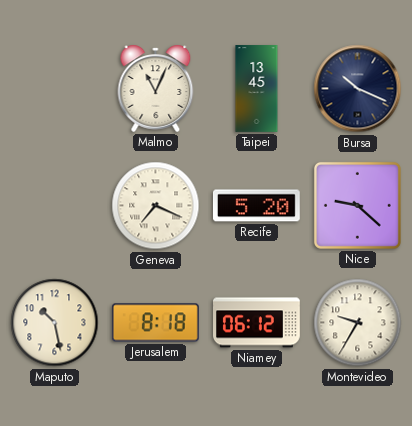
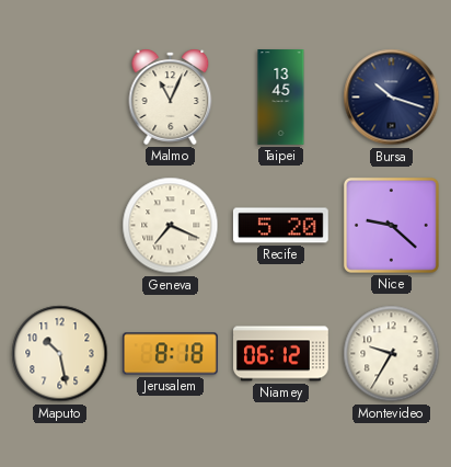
Bursa: 10:19 -> 10:18
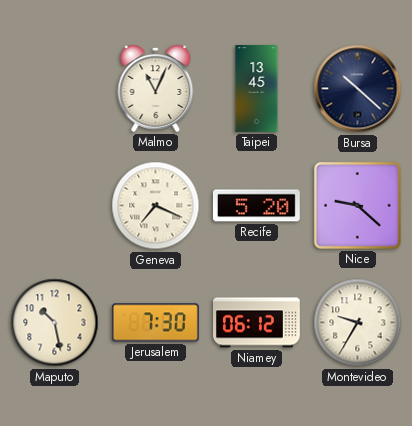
Bursa: 10:18 -> 10:22
Jerusalem: 8:18 -> 7:30
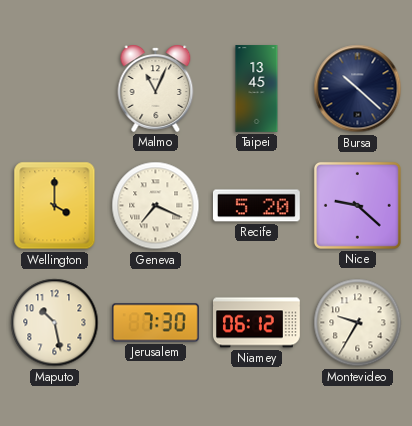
Wellington: none -> 4:00
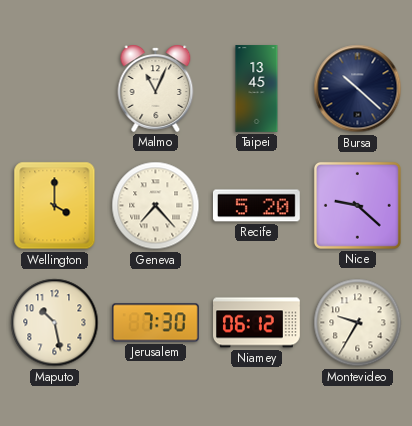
Geneva: 7:19 -> 7:23
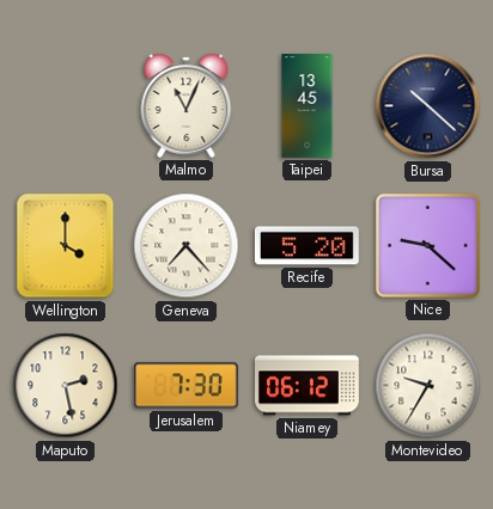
Maputo: 10:28 -> 2:28
